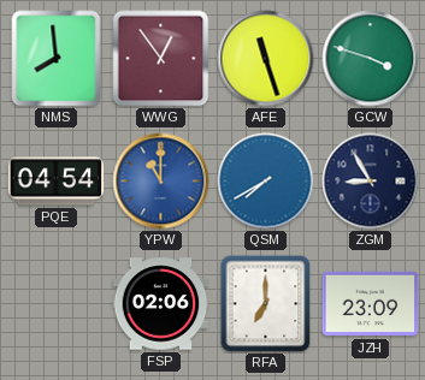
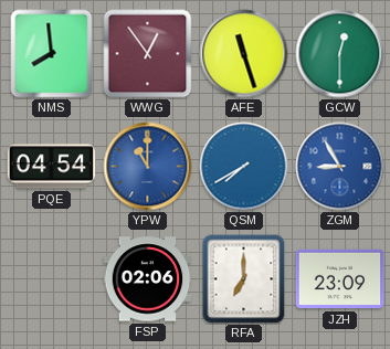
GCW: 3:48 -> 12:30
ZGM dial: navy -> blue
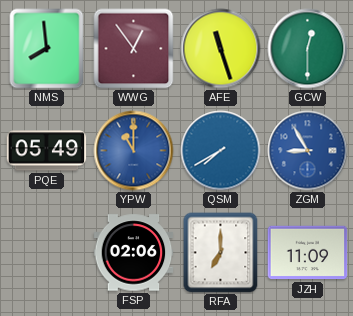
PQE: 04:54 -> 05:49
JZH: 23:09 -> 11:09
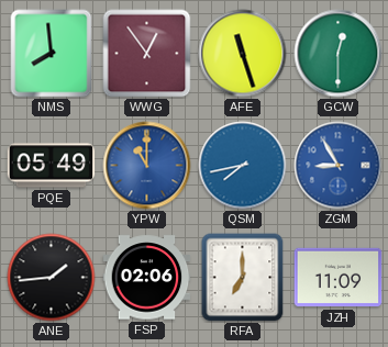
QSM: 7:40 -> 7:43
ANE: none -> 1:44
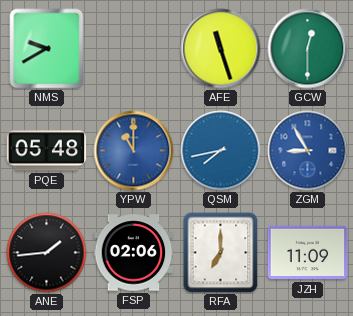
NMS: 7:59 -> 9:40
WWG: 12:54 -> none
PQE: 05:49 -> 05:48
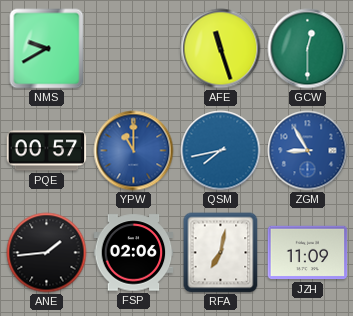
PQE: 05:48 -> 00:57
RFA: 7:00 -> 7:02
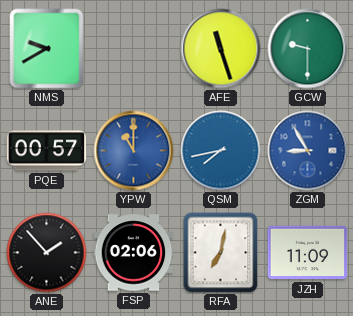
GCW: 12:30 -> 9:30
ANE: 1:44 -> 1:53
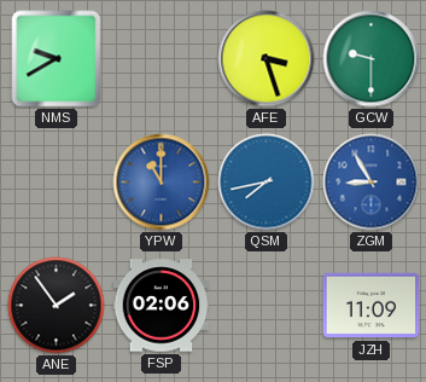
AFE: 11:27 -> 3:27
PQE: 00:57 -> none
ANE: 1:53 -> 1:54
RFA: 7:02 -> none
